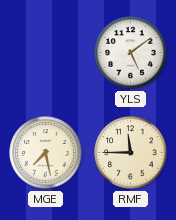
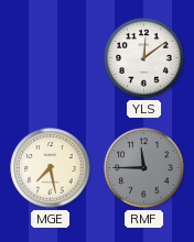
YLS: 5:09 -> 12:09
RMF dial: cream -> grey
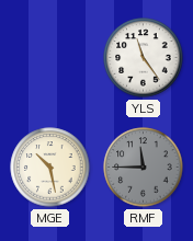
YLS: 12:09 -> 11:24
MGE: 7:28 -> 10:28
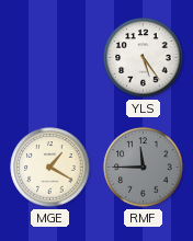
YLS: 11:24 -> 5:24
MGE: 10:28 -> 1:20
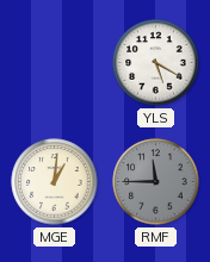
YLS: 5:24 -> 5:20
MGE: 1:20 -> 1:01
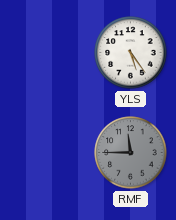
YLS: 5:20 -> 5:24
MGE: 1:01 -> none
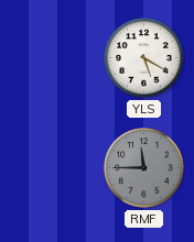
YLS: 5:24 -> 5:20
